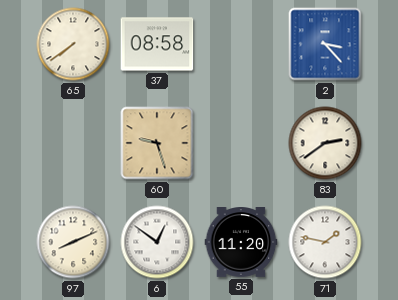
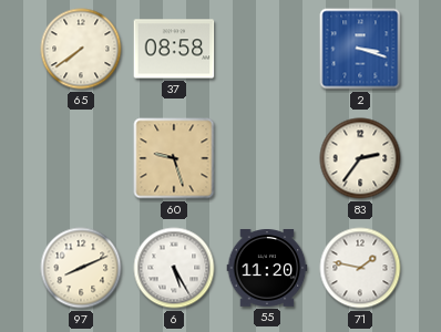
2: 3:23 -> 3:18
83: 2:39 -> 2:36
6: 12:51 -> 5:25
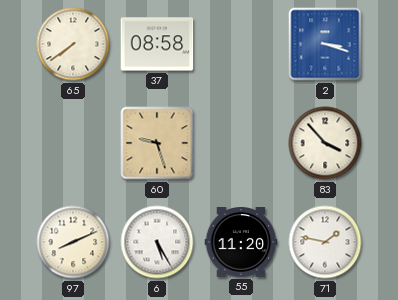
83: 2:36 -> 3:53
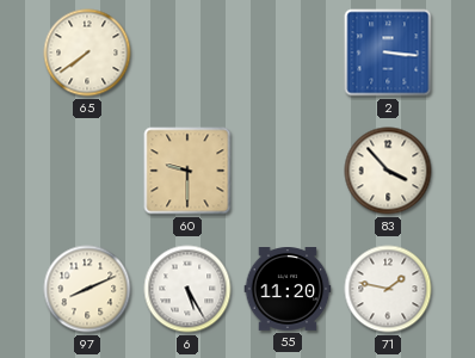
37: 08:58 -> none
2: 3:18 -> 3:16
60: 9:27 -> 9:30
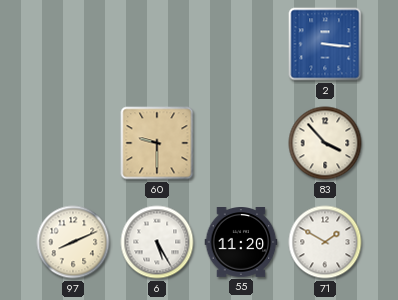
65: 7:39 -> none
71: 1:47 -> 1:50
